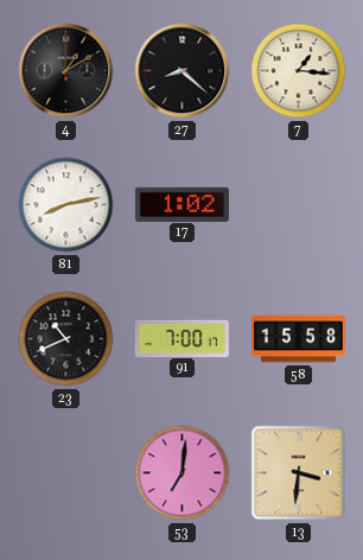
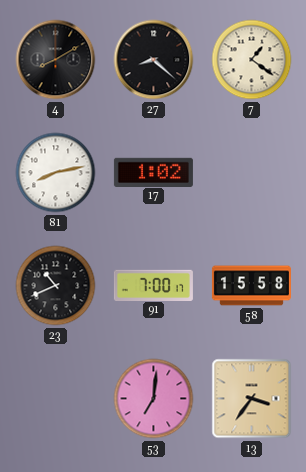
4: 1:10 -> 8:10
7: 1:16 -> 1:21
13: 3:31 -> 3:36
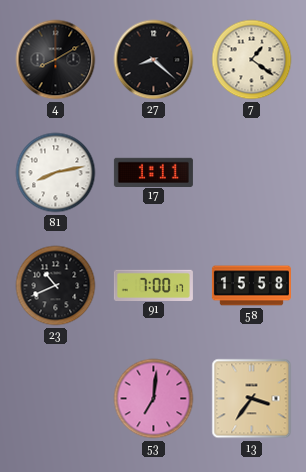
17: 1:02 -> 1:11
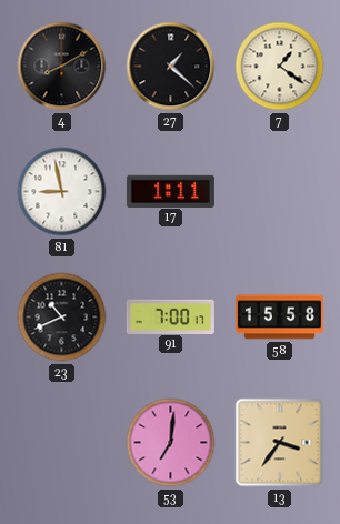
27: 8:22 -> 1:22
81: 8:13 -> 8:58
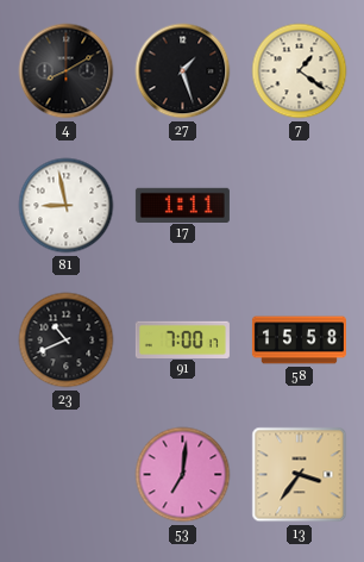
27: 1:22 -> 1:27
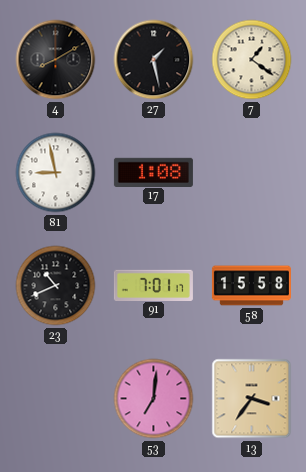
27: 1:27 -> 1:28
17: 1:11 -> 1:08
91: 7:00 -> 7:01
